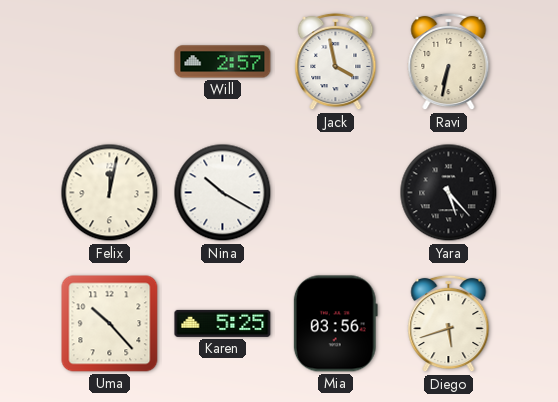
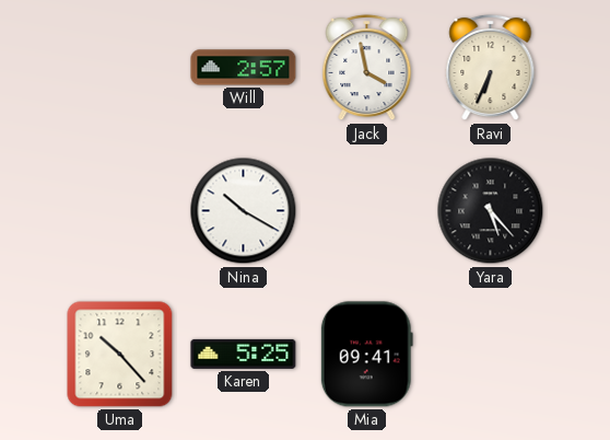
Ravi: 6:32 -> 6:34
Felix: 12:02 -> none
Mia: 03:56 -> 09:41
Diego: 5:42 -> none
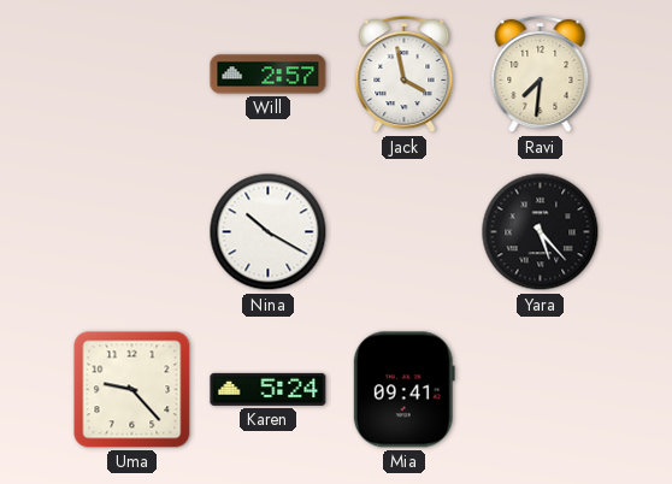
Ravi: 6:34 -> 7:31
Uma: 10:23 -> 9:23
Karen: 5:25 -> 5:24
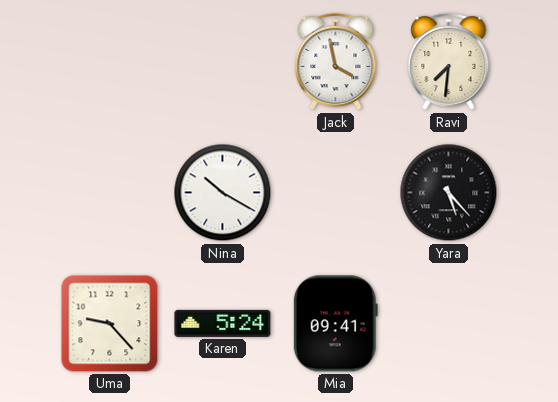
Will: 2:57 -> none
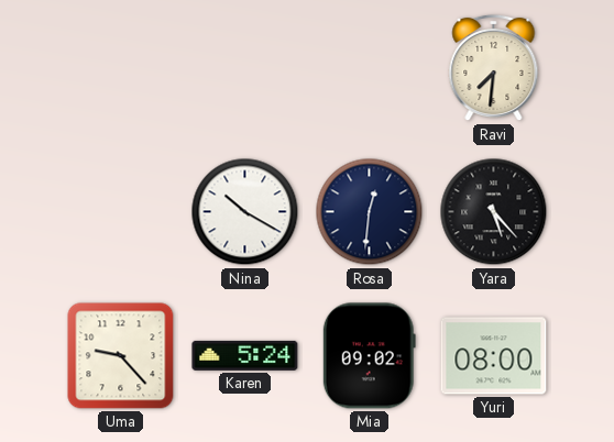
Jack: 3:58 -> none
Rosa: none -> 12:31
Mia: 09:41 -> 09:02
Yuri: none -> 08:00
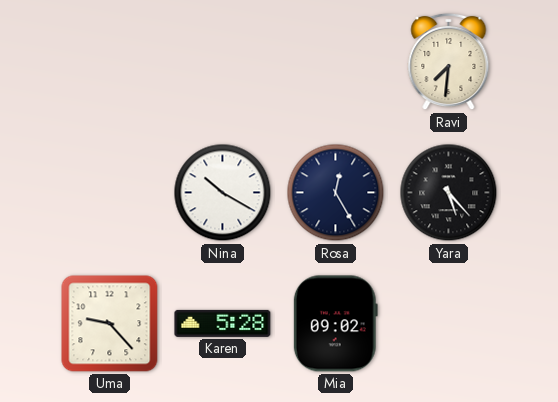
Rosa: 12:31 -> 12:25
Karen: 5:24 -> 5:28
Yuri: 08:00 -> none
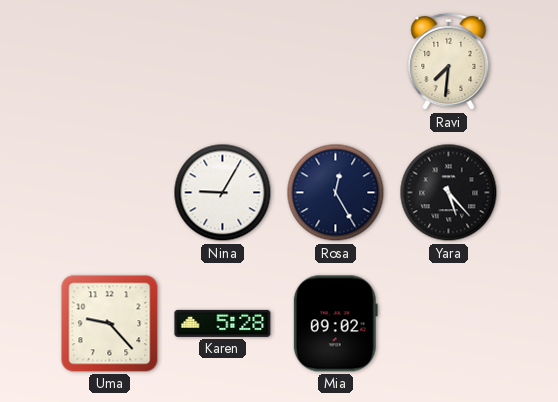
Nina: 10:20 -> 9:05
